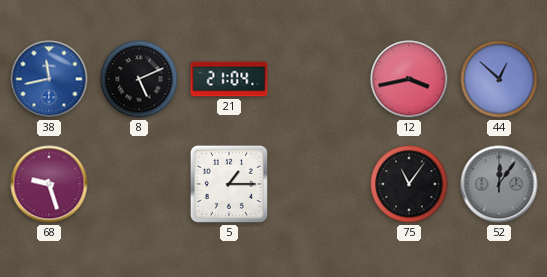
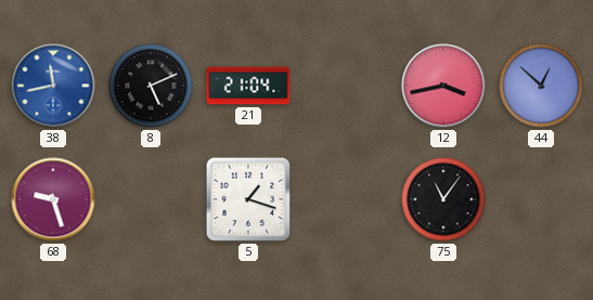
5: 1:15 -> 1:18
52: 12:06 -> none
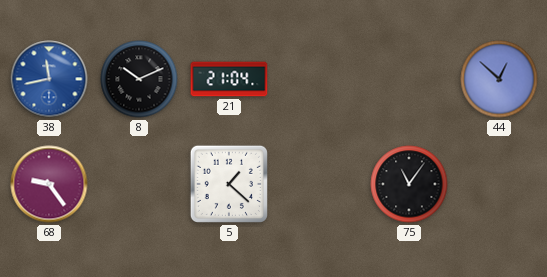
8: 5:11 -> 10:11
12: 3:43 -> none
68: 9:27 -> 9:24
5: 1:18 -> 1:22
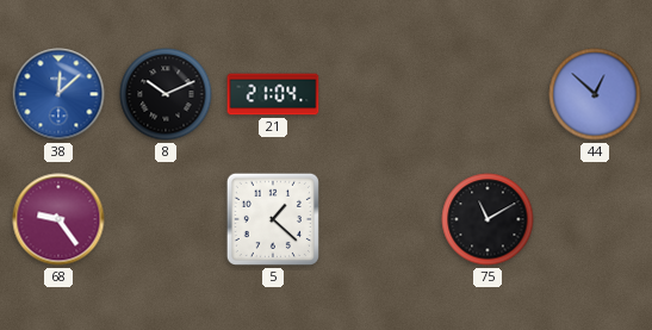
38: 11:43 -> 12:08
75: 11:06 -> 11:10
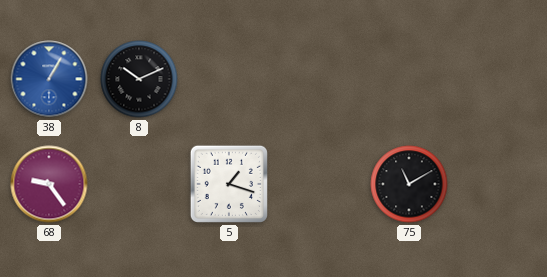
38: 12:08 -> 1:05
21: 21:04 -> none
44: 12:52 -> none
5: 1:22 -> 1:18
